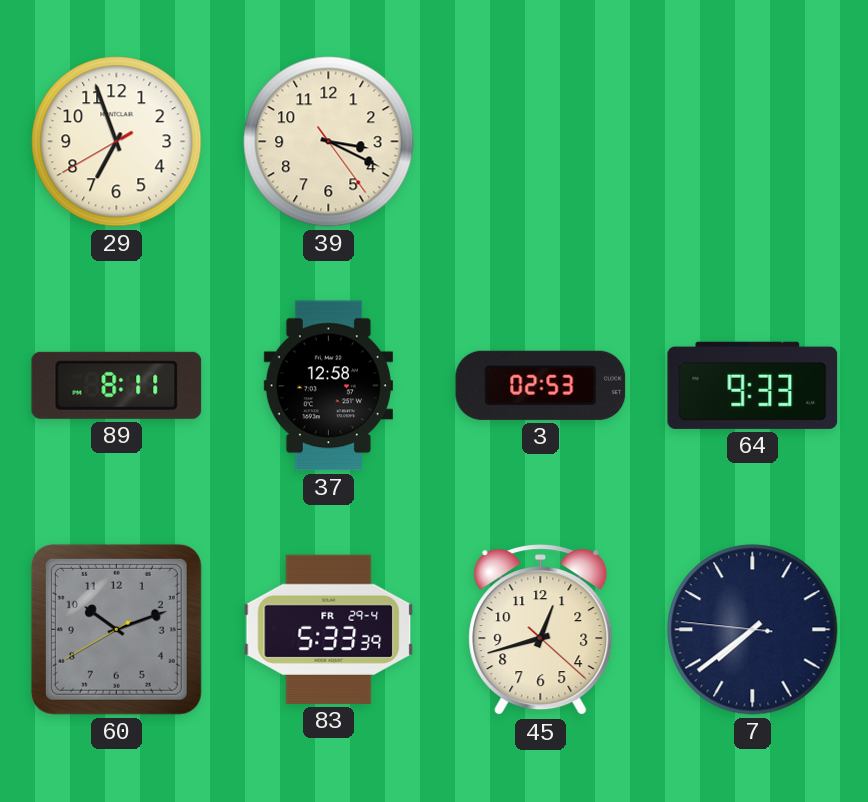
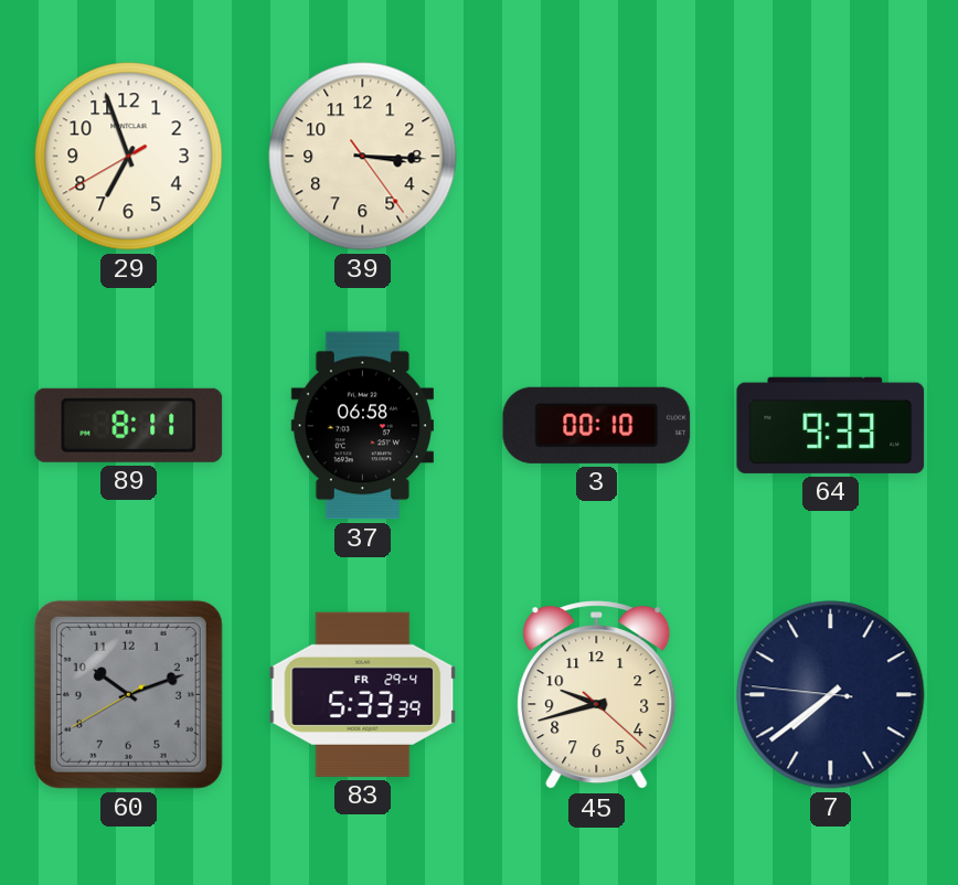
39: 3:19 -> 3:15
37: 12:58 -> 06:58
3: 02:53 -> 00:10
45: 12:42 -> 9:42
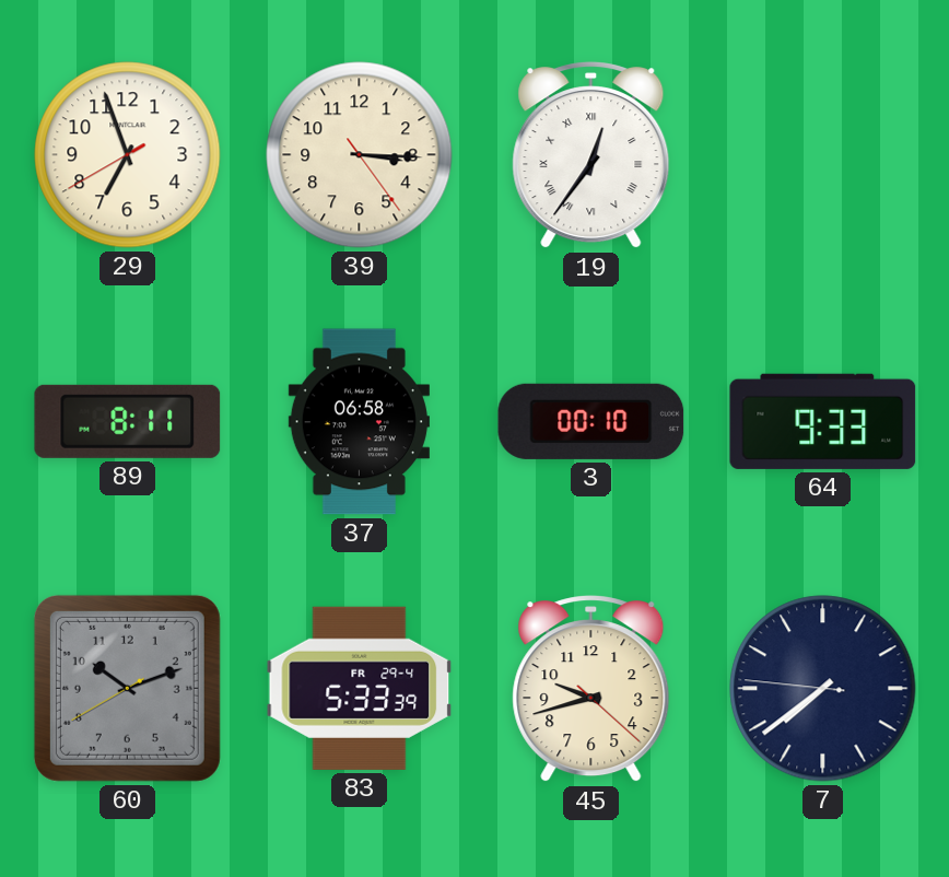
19: none -> 12:36
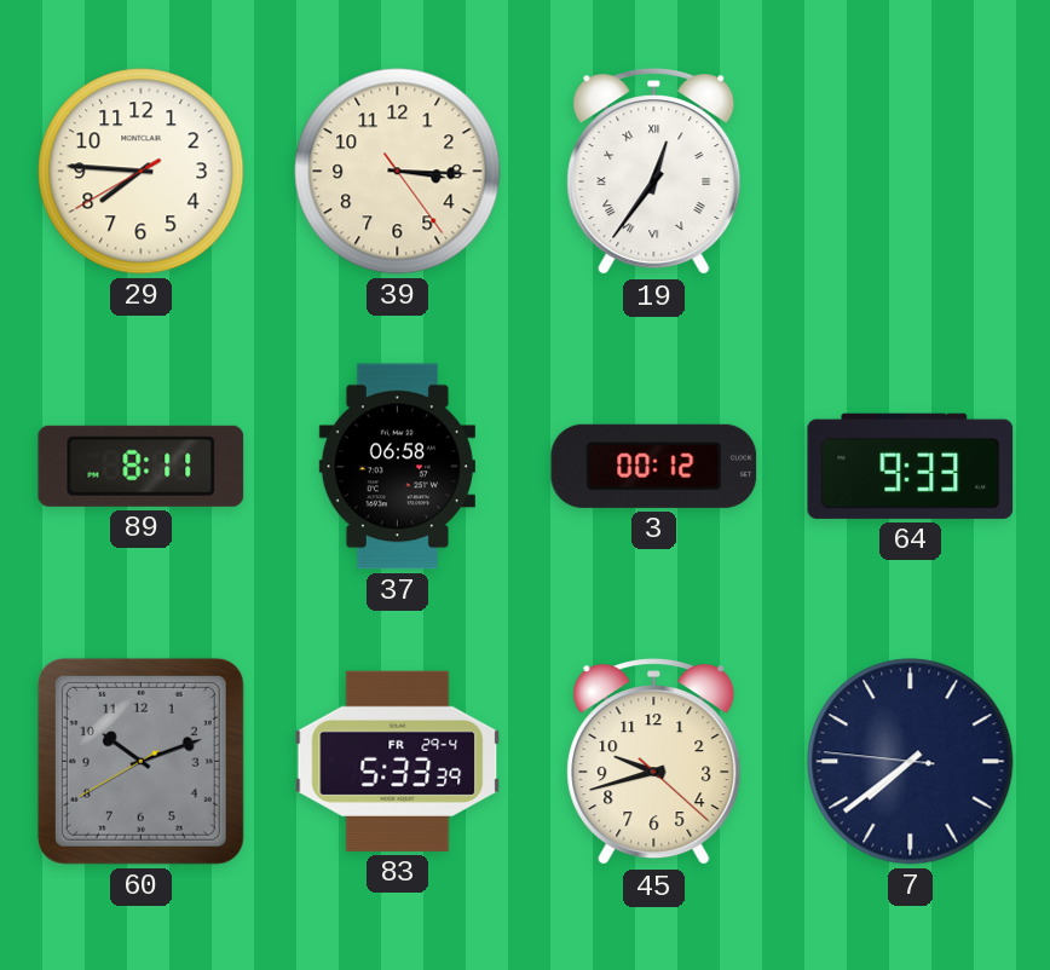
29: 6:56 -> 7:45
3: 00:10 -> 00:12
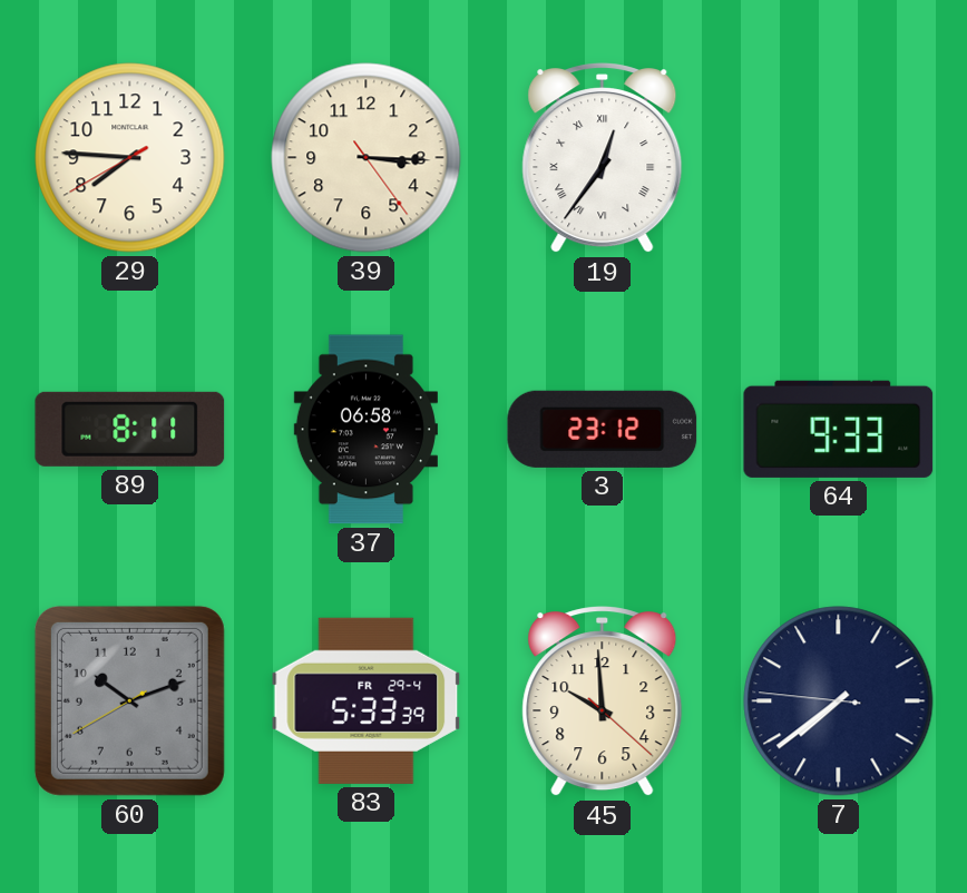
3: 00:12 -> 23:12
45: 9:42 -> 9:59
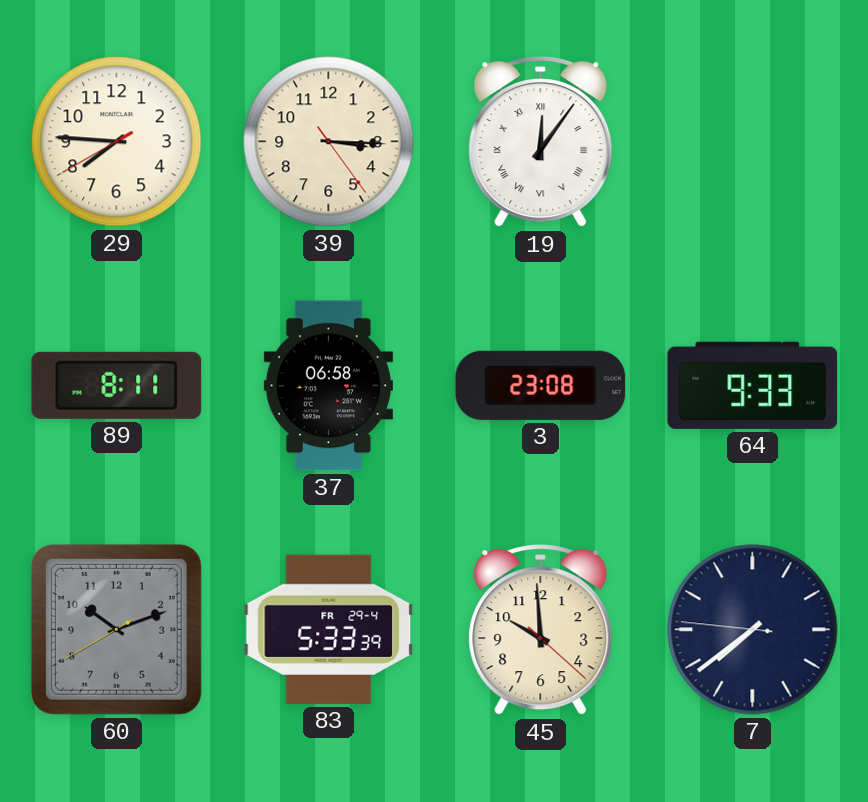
19: 12:36 -> 12:06
3: 23:12 -> 23:08
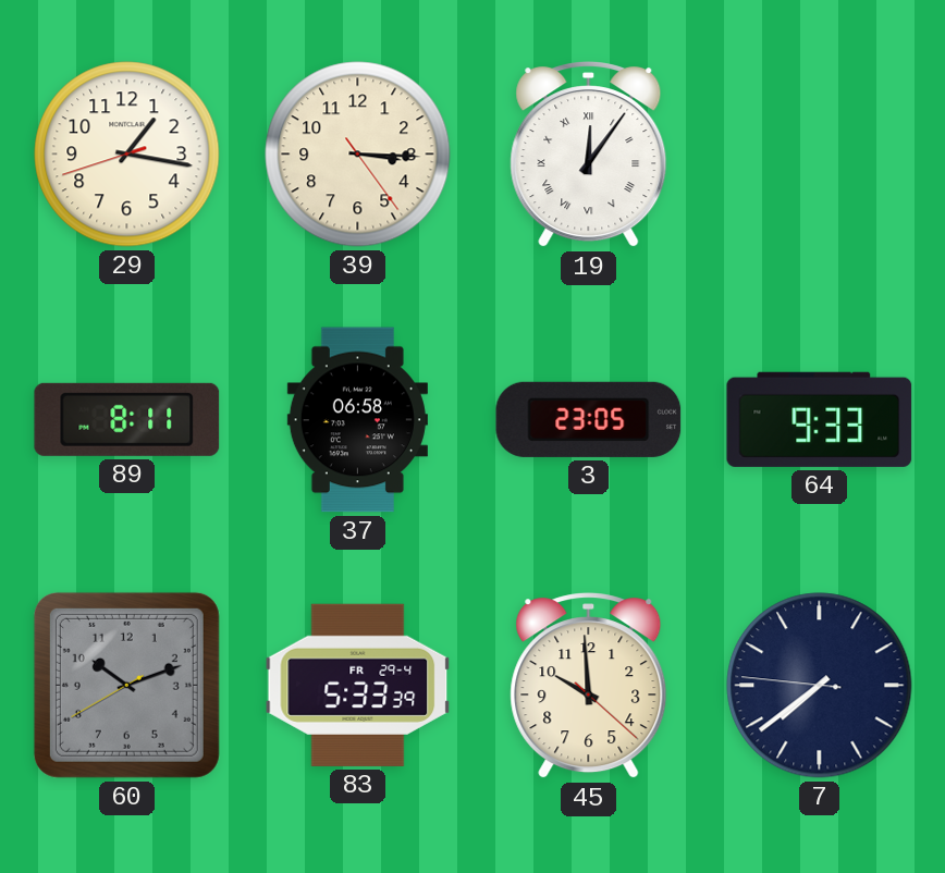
29: 7:45 -> 1:16
3: 23:08 -> 23:05
